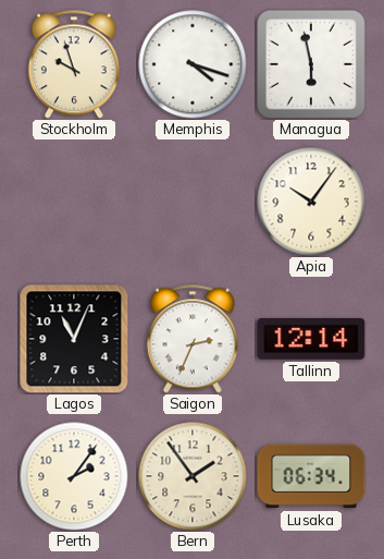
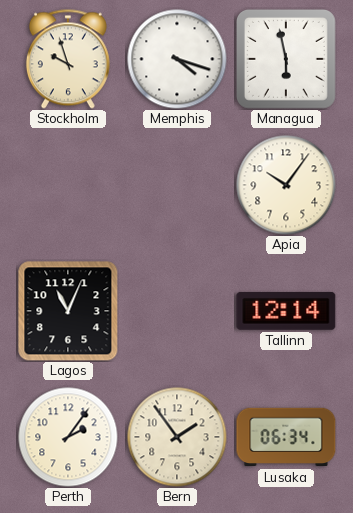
Saigon: 2:34 -> none
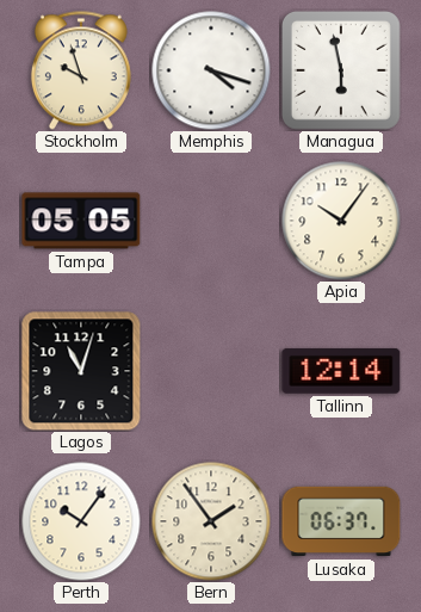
Tampa: none -> 05:05
Lagos: 11:04 -> 11:03
Perth: 2:06 -> 10:06
Lusaka: 06:34 -> 06:37
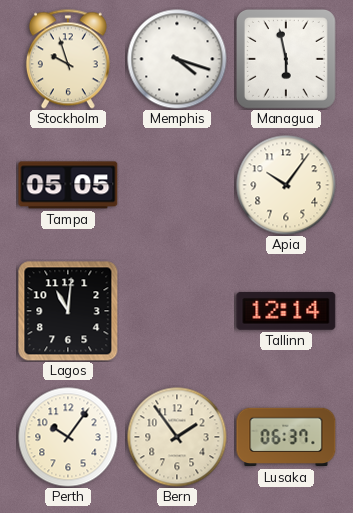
Lagos: 11:03 -> 11:01
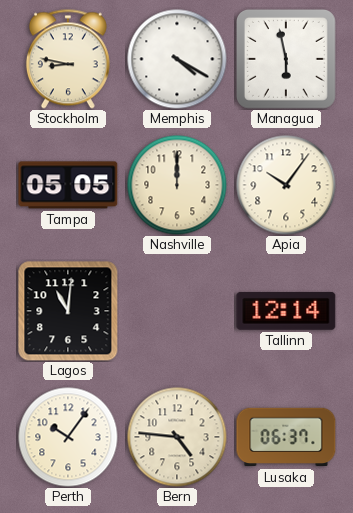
Stockholm: 9:57 -> 8:47
Memphis: 4:18 -> 4:20
Nashville: none -> 12:00
Bern: 1:54 -> 4:46
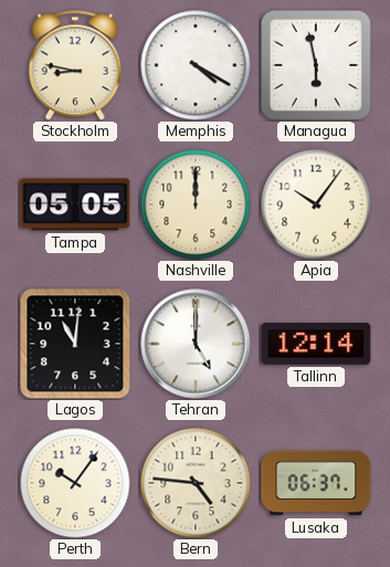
Tehran: none -> 5:00
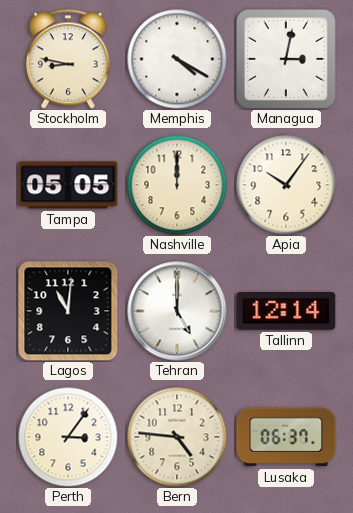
Managua: 5:58 -> 3:02
Perth: 10:06 -> 3:06
